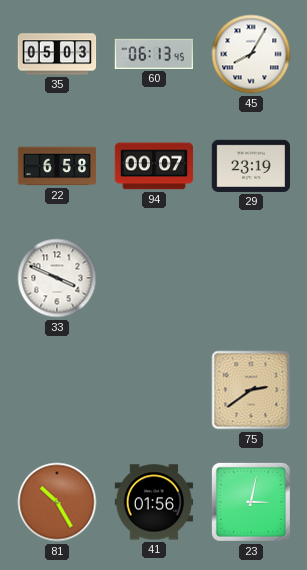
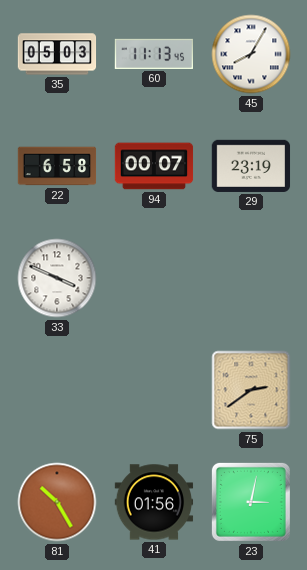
60: 06:13 -> 11:13
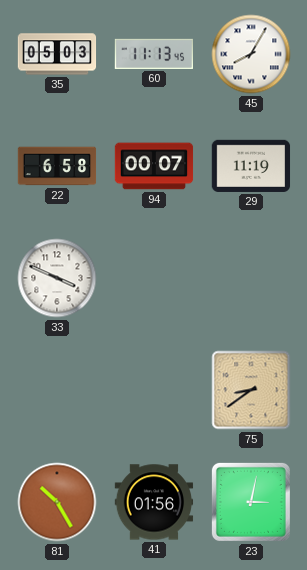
29: 23:19 -> 11:19
75: 2:39 -> 8:39
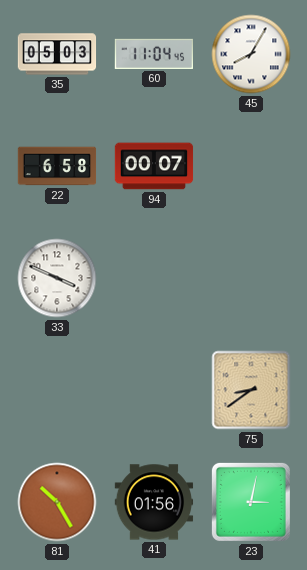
60: 11:13 -> 11:04
29: 11:19 -> none
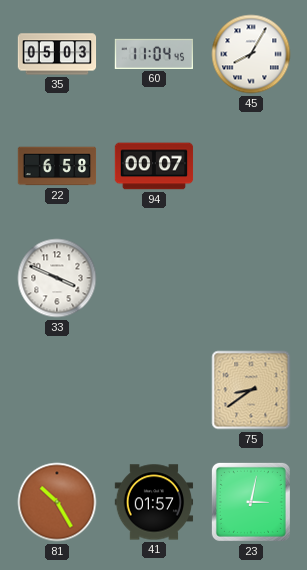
41: 01:56 -> 01:57
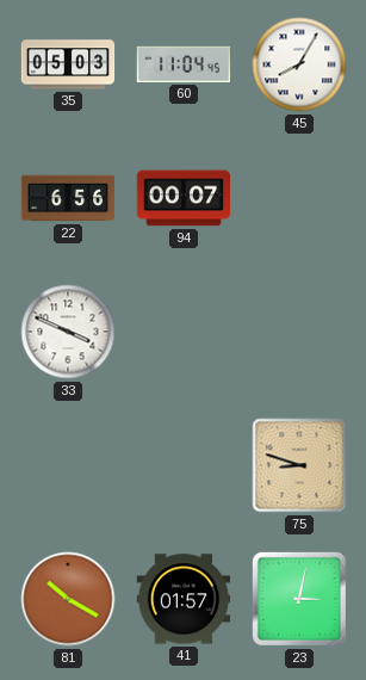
22: 6:58 -> 6:56
75: 8:39 -> 8:48
81: 10:25 -> 10:20
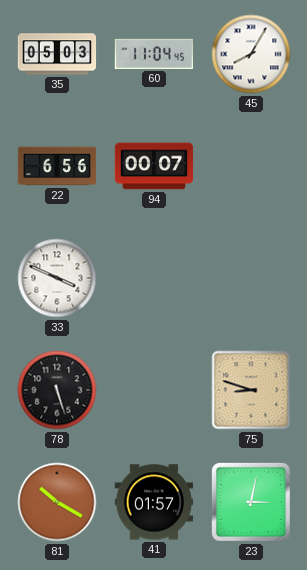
78: none -> 5:27
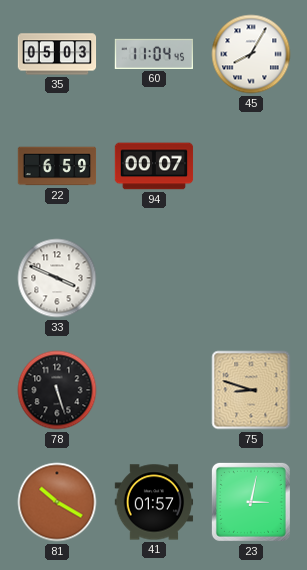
22: 6:56 -> 6:59
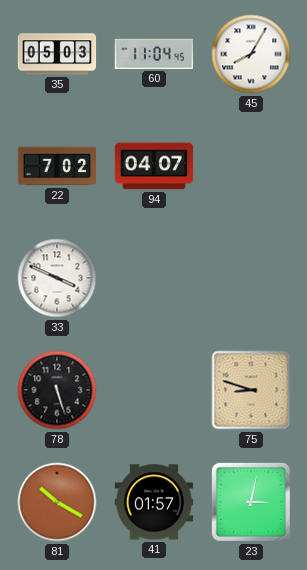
22: 6:59 -> 7:02
94: 00:07 -> 04:07
